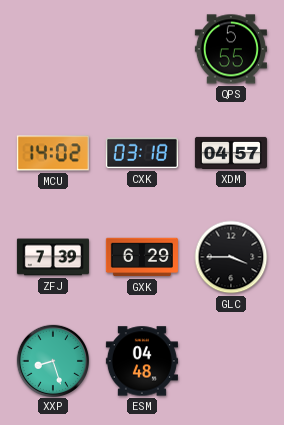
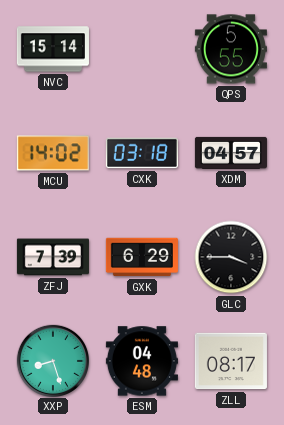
NVC: none -> 15:14
ZLL: none -> 08:17
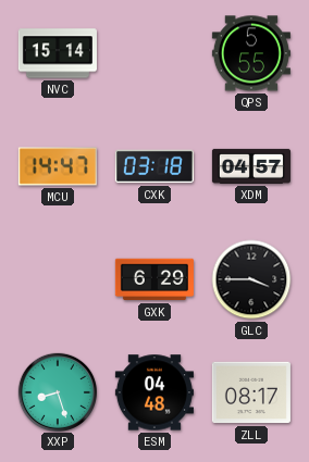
MCU: 14:02 -> 14:47
ZFJ: 7:39 -> none
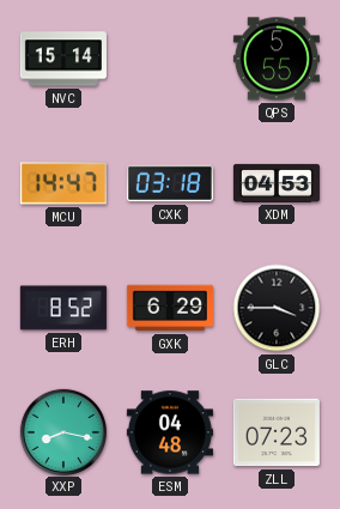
XDM: 04:57 -> 04:53
ERH: none -> 8:52
XXP: 8:27 -> 8:17
ZLL: 08:17 -> 07:23
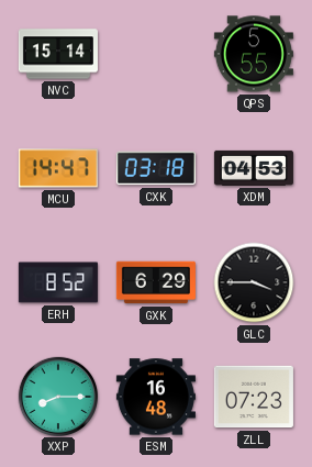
XXP: 8:17 -> 8:15
ESM: 04:48 -> 16:48
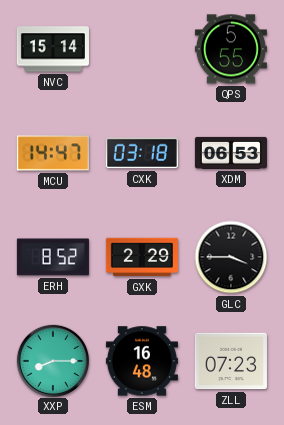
XDM: 04:53 -> 06:53
GXK: 6:29 -> 2:29
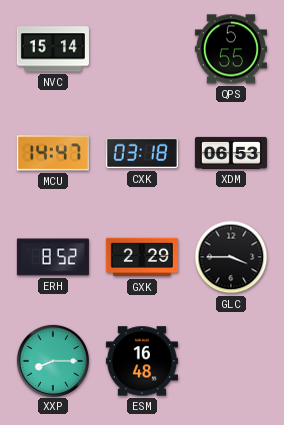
ZLL: 07:23 -> none
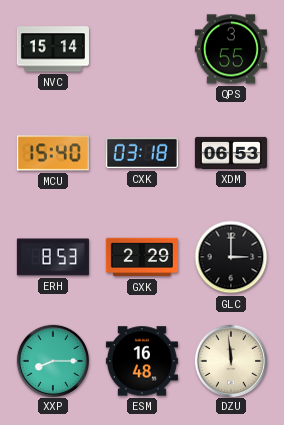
QPS: 5:55 -> 3:55
MCU: 14:47 -> 15:40
ERH: 8:52 -> 8:53
GLC: 3:45 -> 3:00
DZU: none -> 11:59
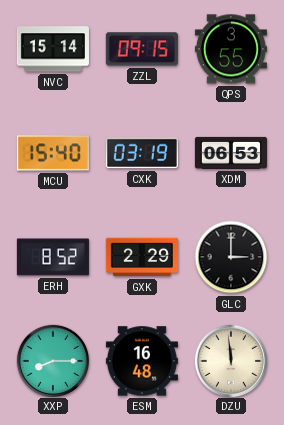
ZZL: none -> 09:15
CXK: 03:18 -> 03:19
ERH: 8:53 -> 8:52
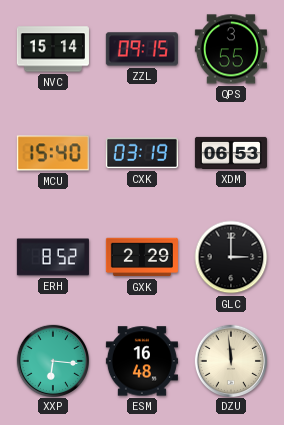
XXP: 8:15 -> 6:16
